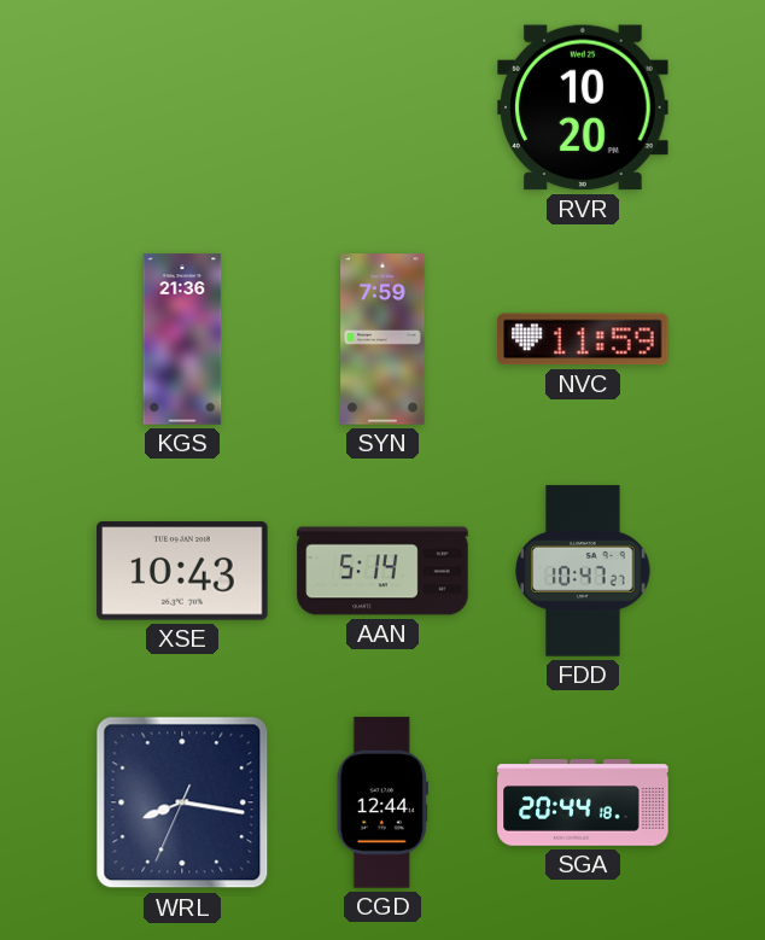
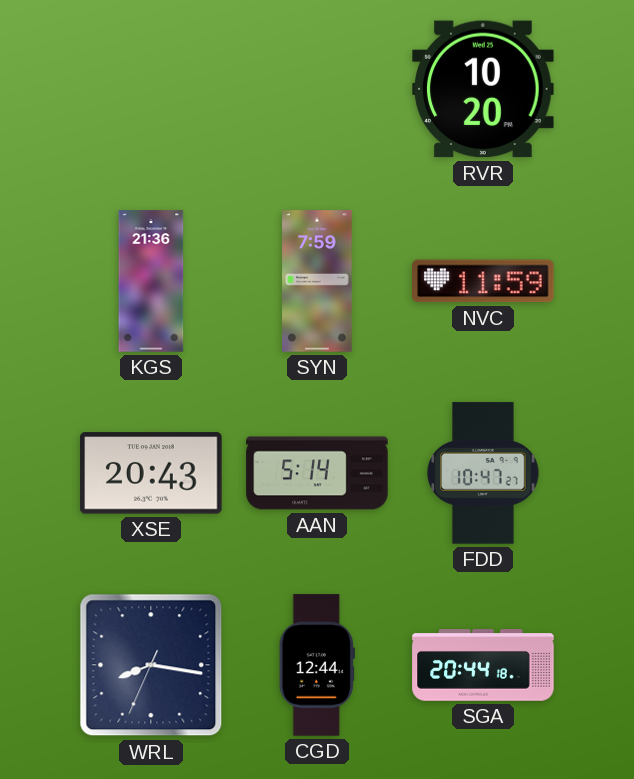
XSE: 10:43 -> 20:43
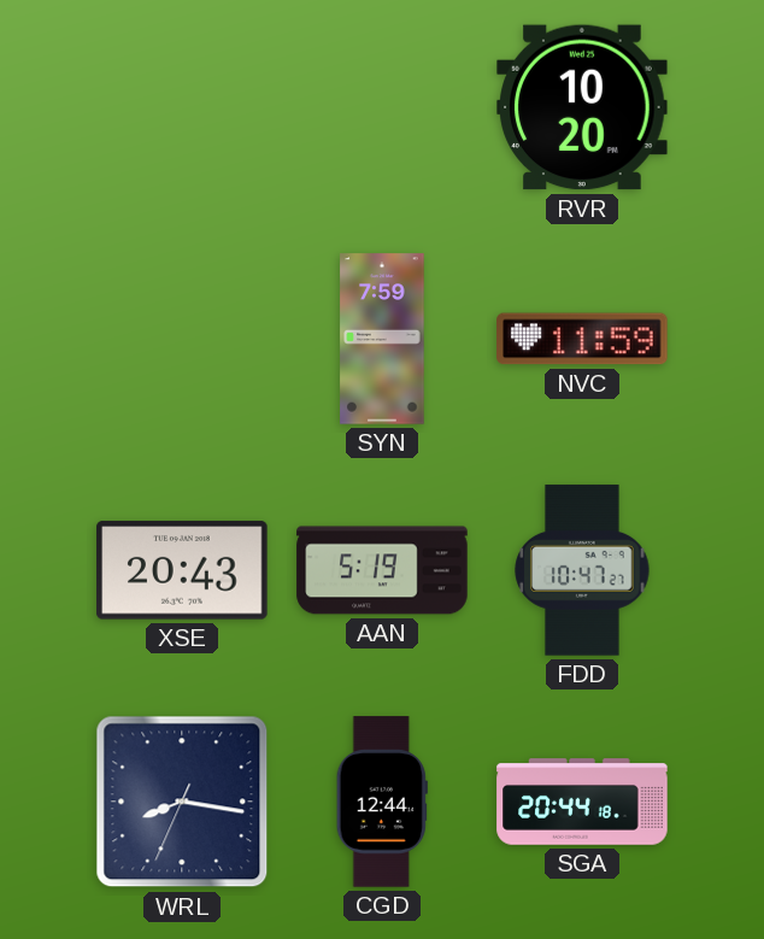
KGS: 21:36 -> none
AAN: 5:14 -> 5:19
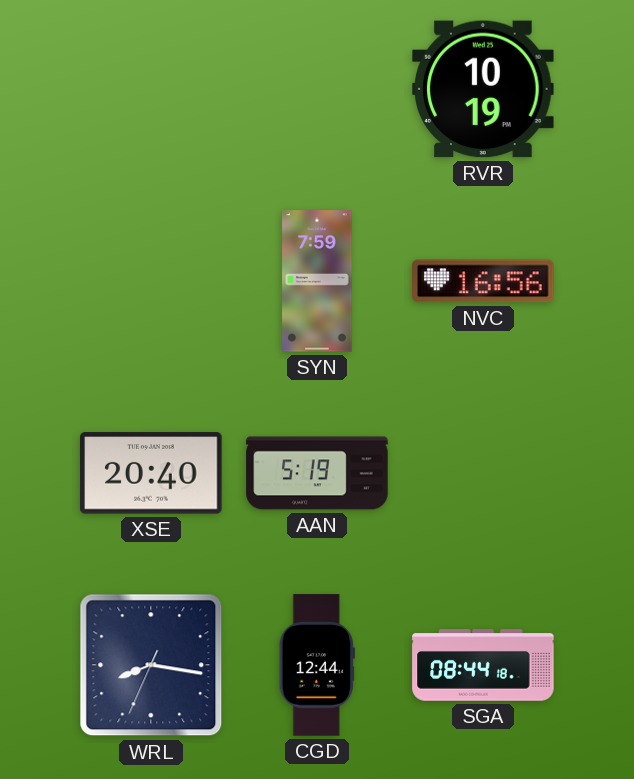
RVR: 10:20 -> 10:19
NVC: 11:59 -> 16:56
XSE: 20:43 -> 20:40
FDD: 10:47 -> none
SGA: 20:44 -> 08:44
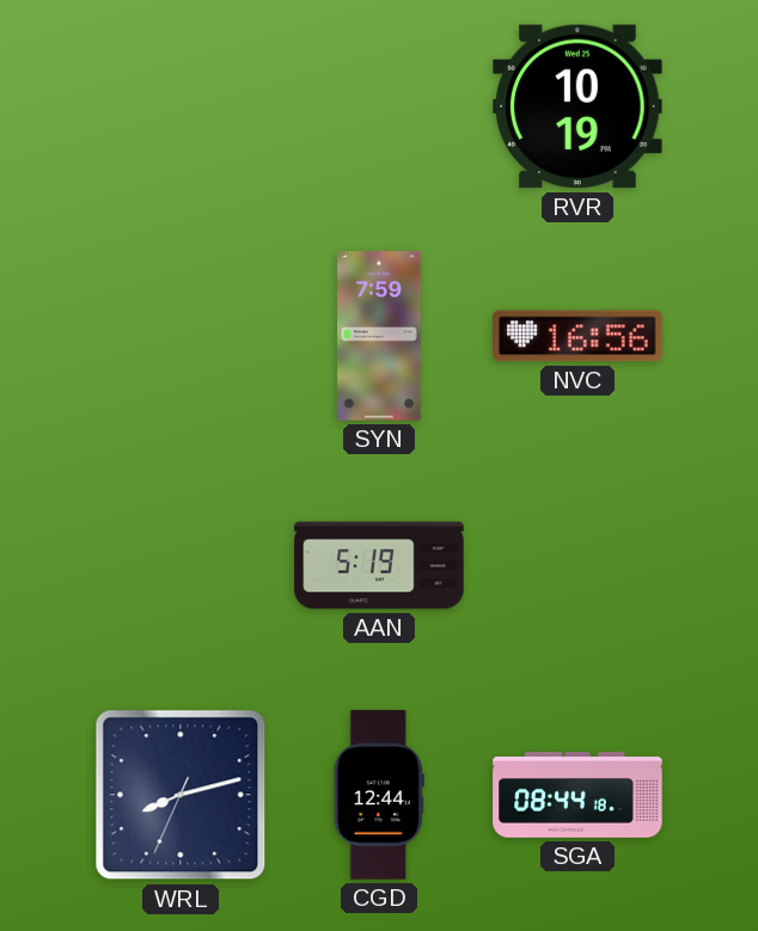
XSE: 20:40 -> none
WRL: 8:16 -> 8:12
